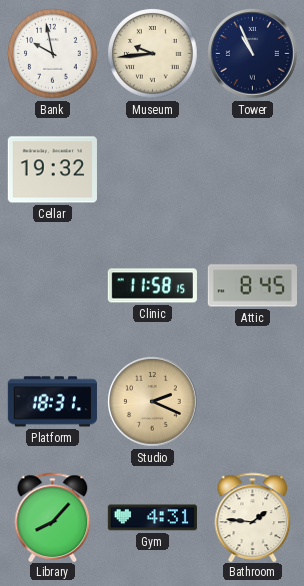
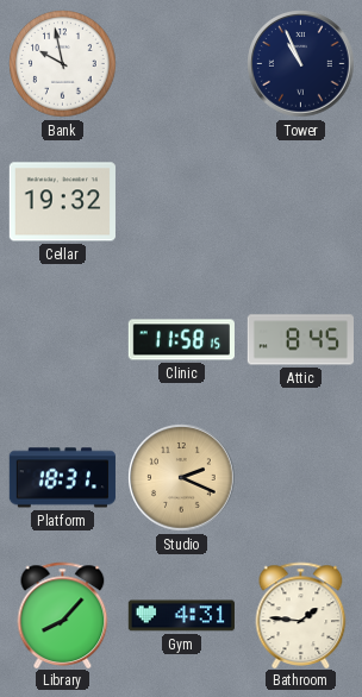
Museum: 9:44 -> none
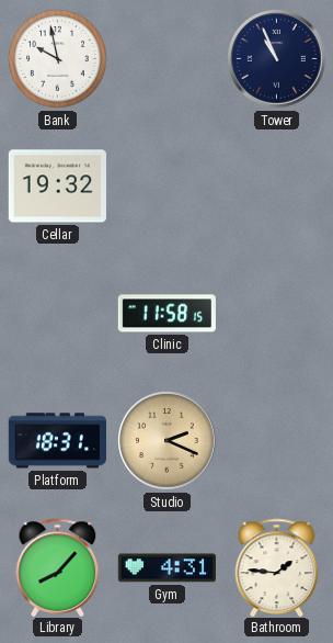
Attic: 8:45 -> none
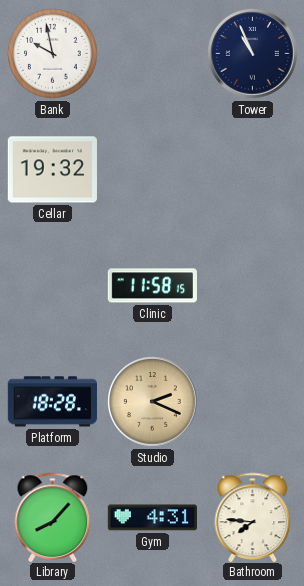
Platform: 18:31 -> 18:28
Bathroom: 1:46 -> 7:46
